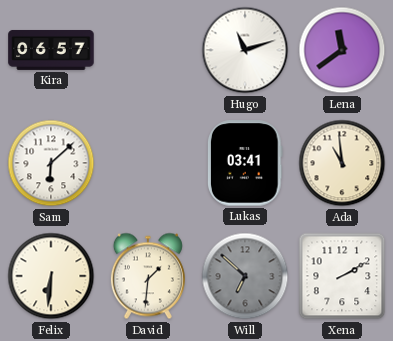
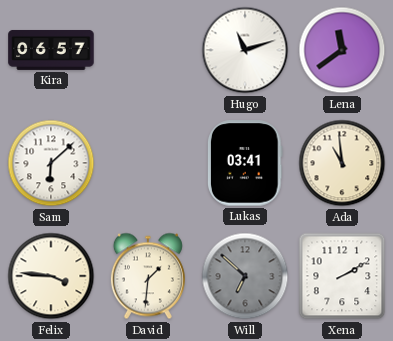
Felix: 6:31 -> 3:46
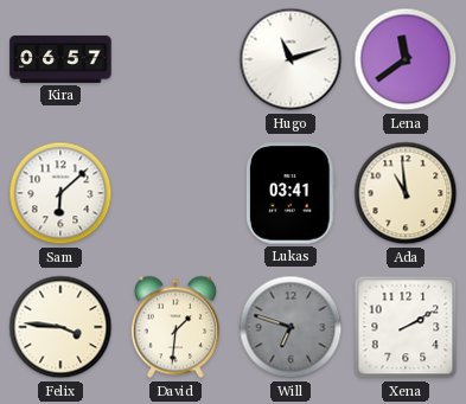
Will: 6:52 -> 6:48
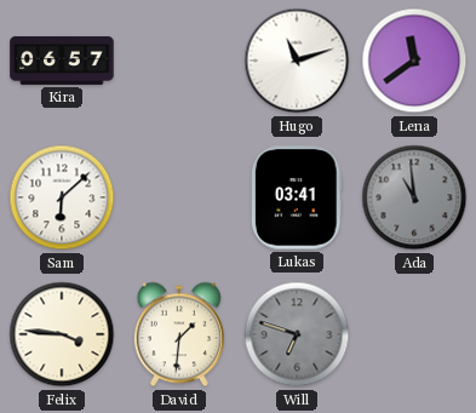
Ada dial: cream -> grey
Xena: 2:10 -> none
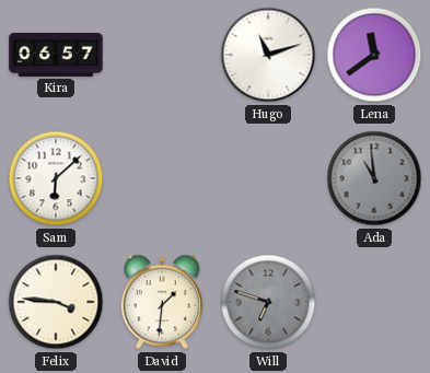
Lukas: 03:41 -> none
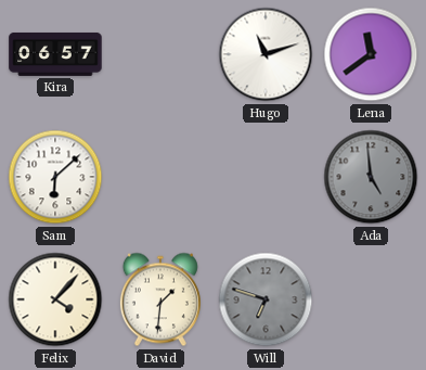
Ada: 10:59 -> 4:59
Felix: 3:46 -> 4:07
